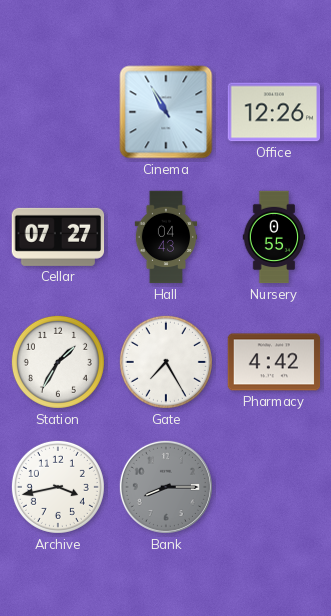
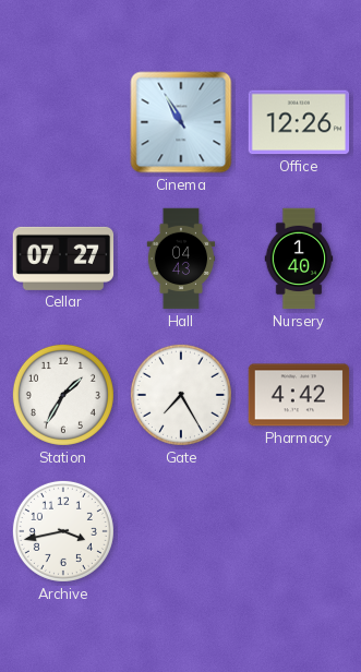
Nursery: 0:55 -> 1:40
Bank: 8:15 -> none
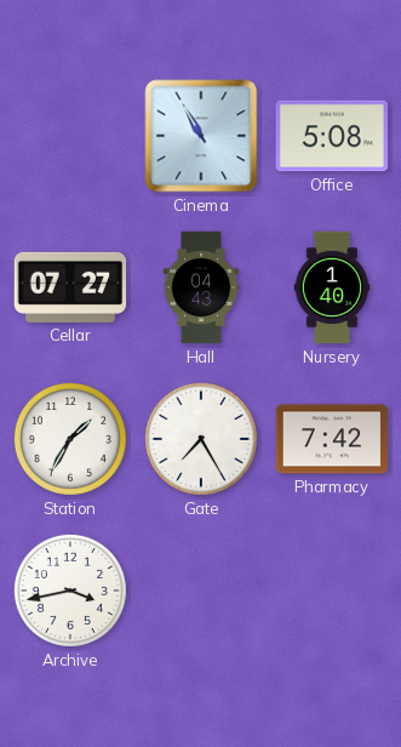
Office: 12:26 -> 5:08
Pharmacy: 4:42 -> 7:42
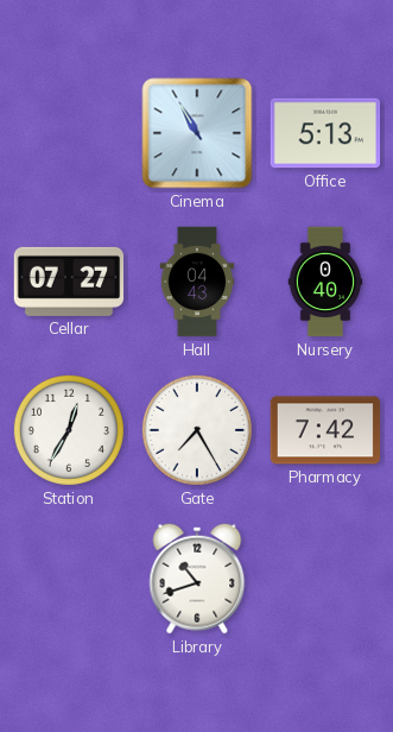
Office: 5:08 -> 5:13
Nursery: 1:40 -> 0:40
Station: 1:35 -> 12:35
Archive: 3:43 -> none
Library: none -> 10:42
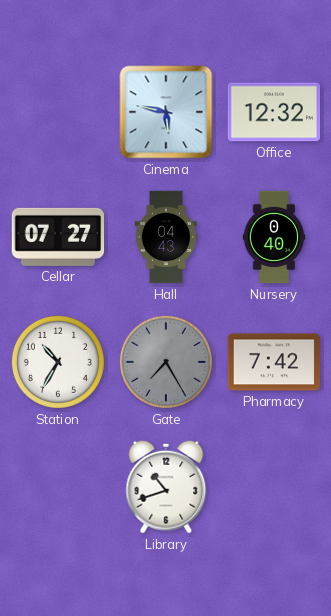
Cinema: 10:55 -> 5:47
Office: 5:13 -> 12:32
Station: 12:35 -> 10:35
Gate dial: white -> grey
